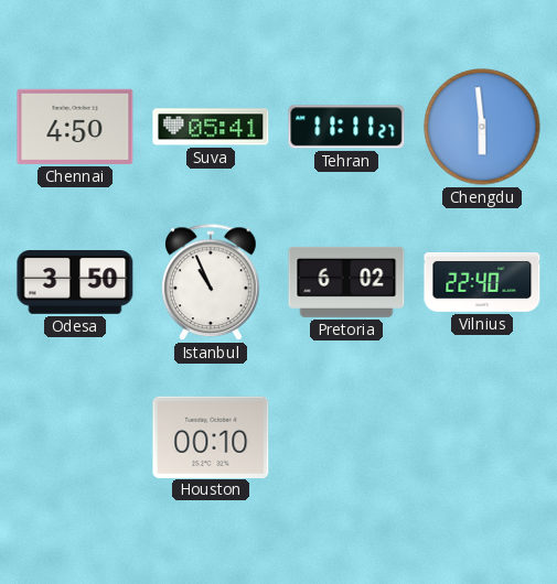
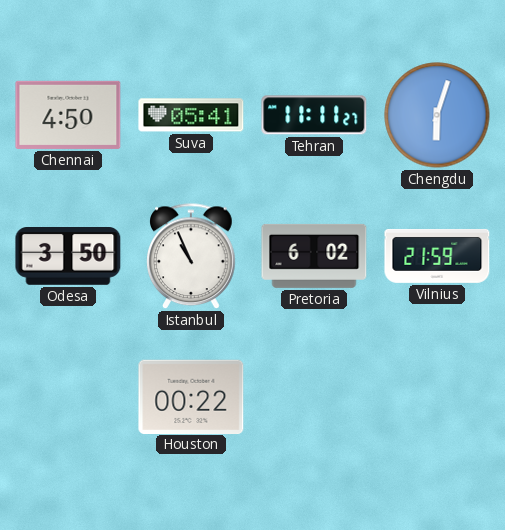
Chengdu: 5:59 -> 6:03
Vilnius: 22:40 -> 21:59
Houston: 00:10 -> 00:22
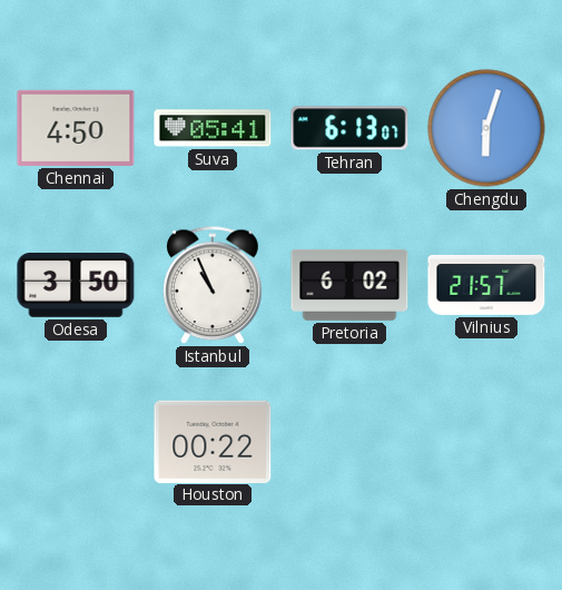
Tehran: 11:11 -> 6:13
Vilnius: 21:59 -> 21:57
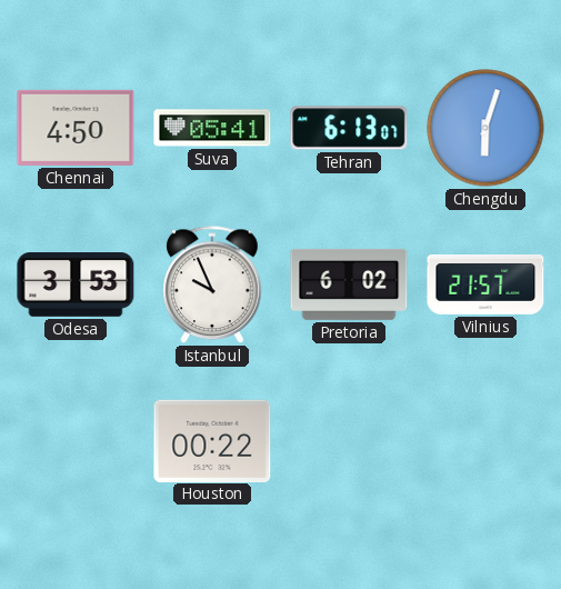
Odesa: 3:50 -> 3:53
Istanbul: 10:56 -> 9:56
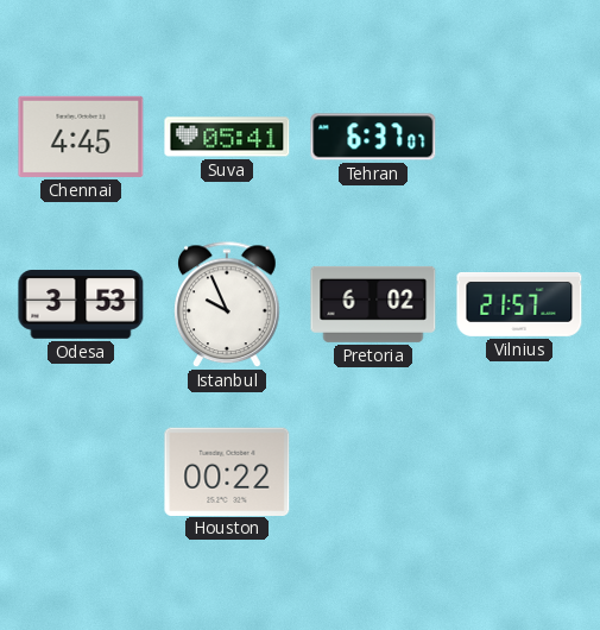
Chennai: 4:50 -> 4:45
Tehran: 6:13 -> 6:37
Chengdu: 6:03 -> none
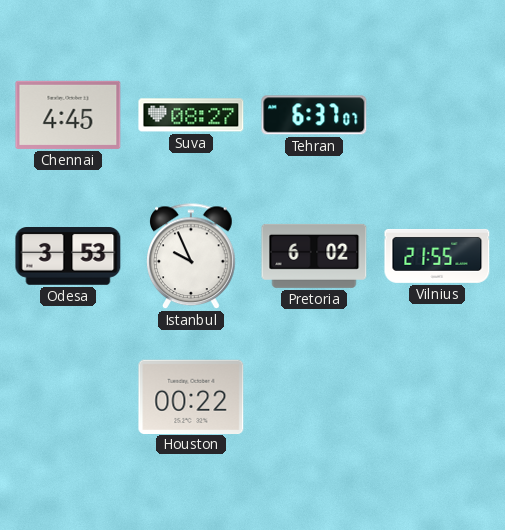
Suva: 05:41 -> 08:27
Vilnius: 21:57 -> 21:55
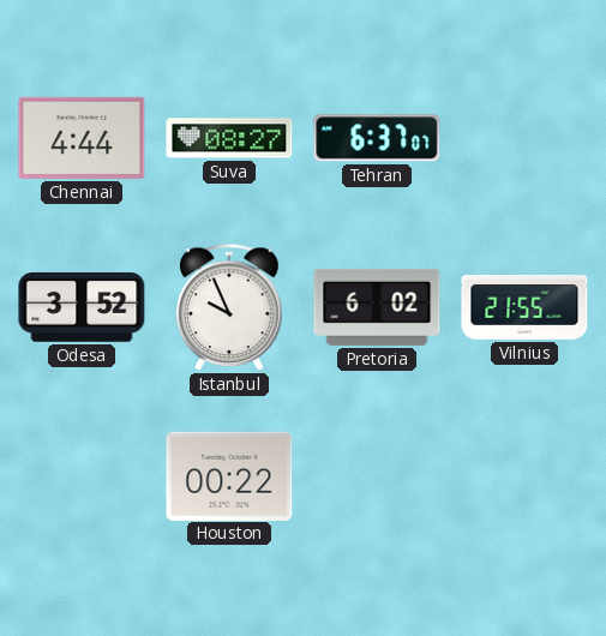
Chennai: 4:45 -> 4:44
Odesa: 3:53 -> 3:52
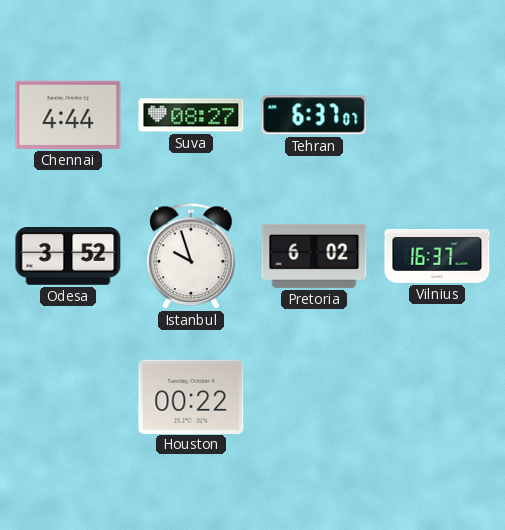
Istanbul: 9:56 -> 9:57
Vilnius: 21:55 -> 16:37
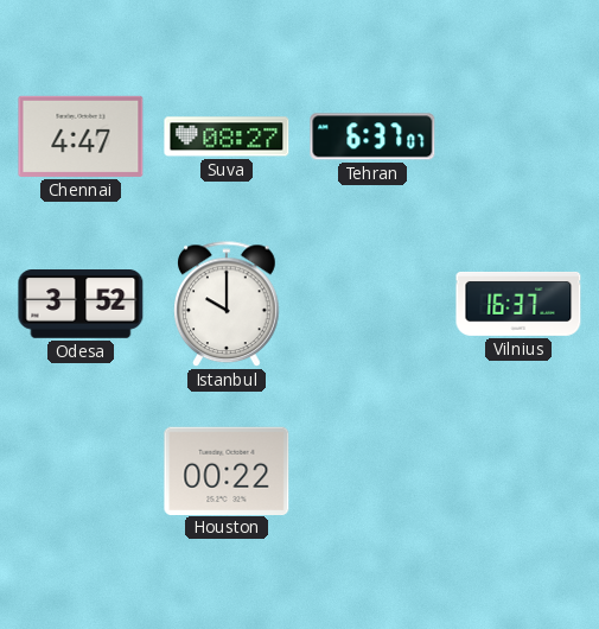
Chennai: 4:44 -> 4:47
Istanbul: 9:57 -> 10:00
Pretoria: 6:02 -> none
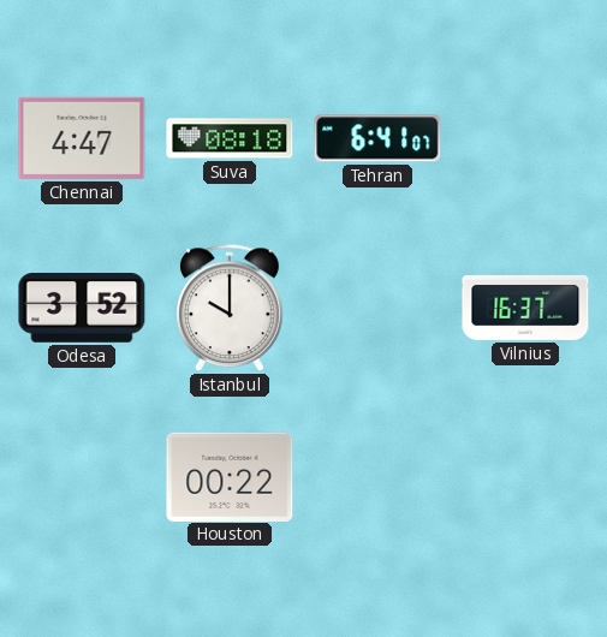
Suva: 08:27 -> 08:18
Tehran: 6:37 -> 6:41
